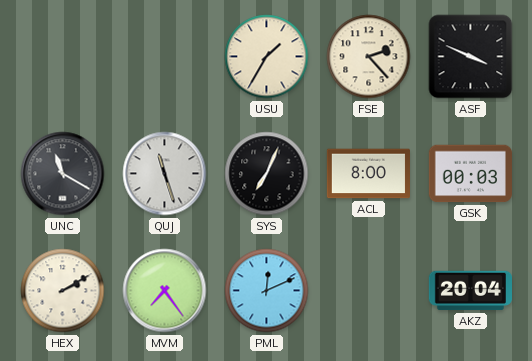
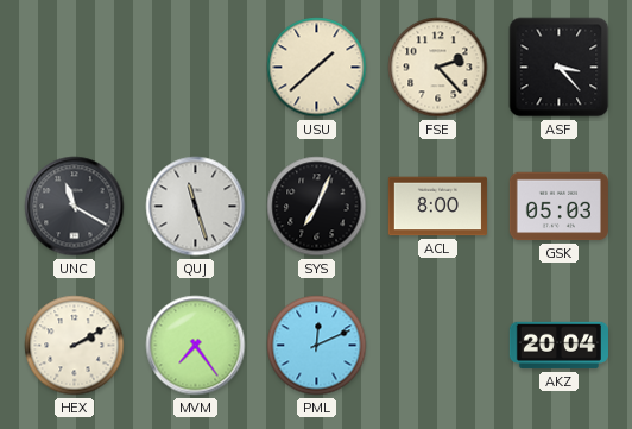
USU: 1:35 -> 1:38
ASF: 3:49 -> 3:23
GSK: 00:03 -> 05:03
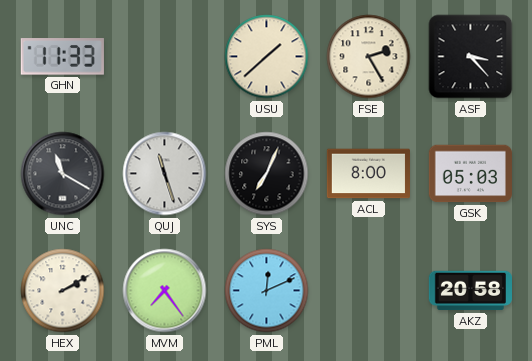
GHN: none -> 11:33
FSE: 2:23 -> 2:25
AKZ: 20:04 -> 20:58
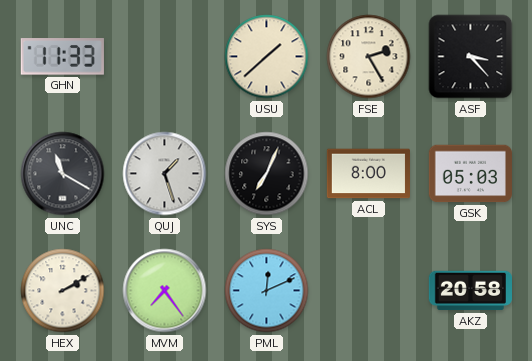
QUJ: 11:27 -> 1:27
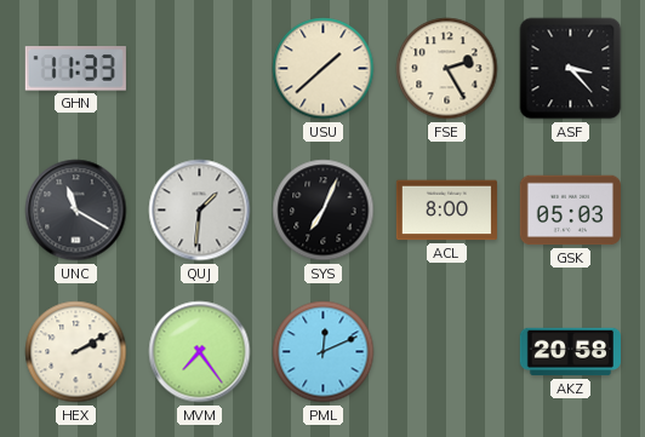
QUJ: 1:27 -> 1:31
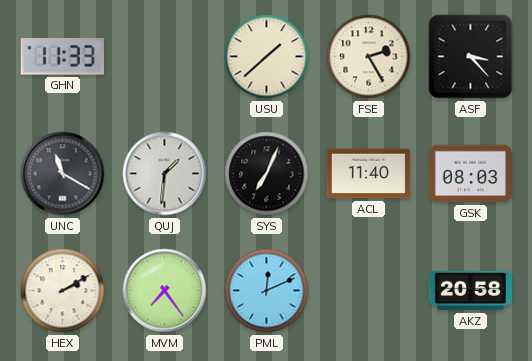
ACL: 8:00 -> 11:40
GSK: 05:03 -> 08:03
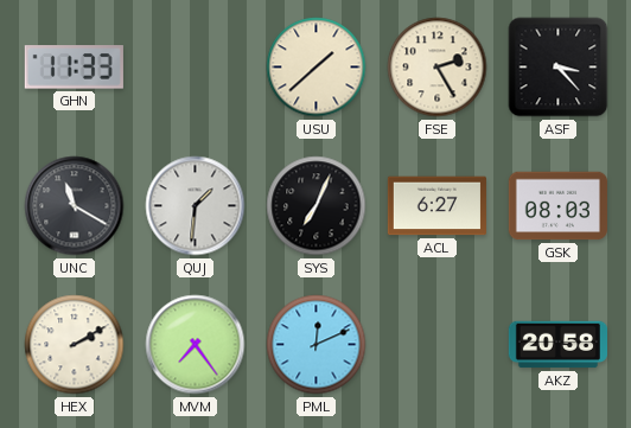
ACL: 11:40 -> 6:27
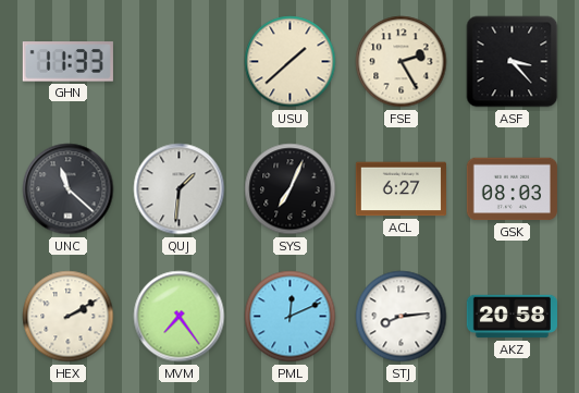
UNC: 11:20 -> 11:22
STJ: none -> 8:14
